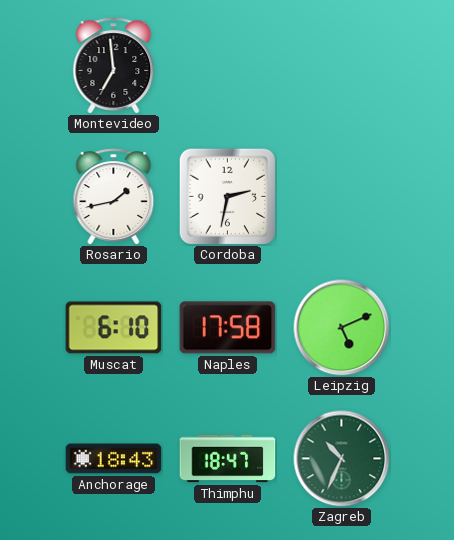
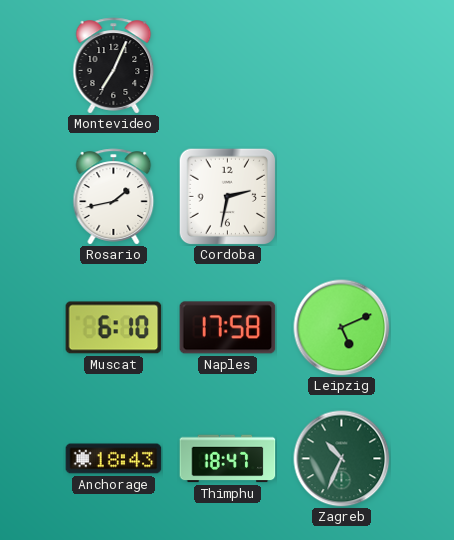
Montevideo: 6:59 -> 7:04
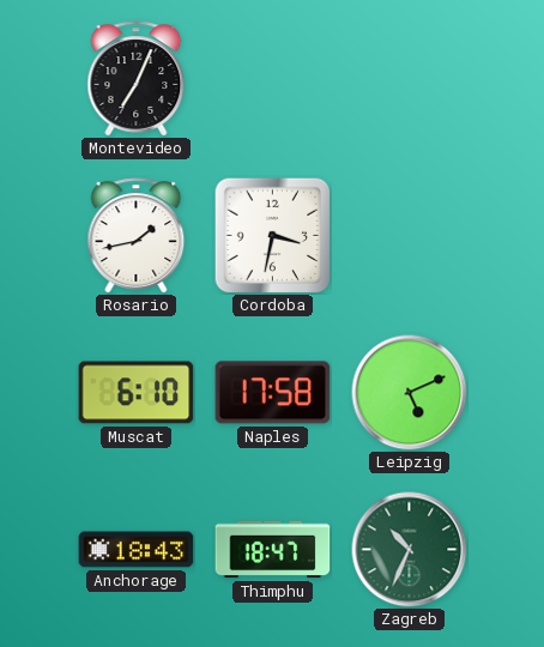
Cordoba: 2:32 -> 3:32
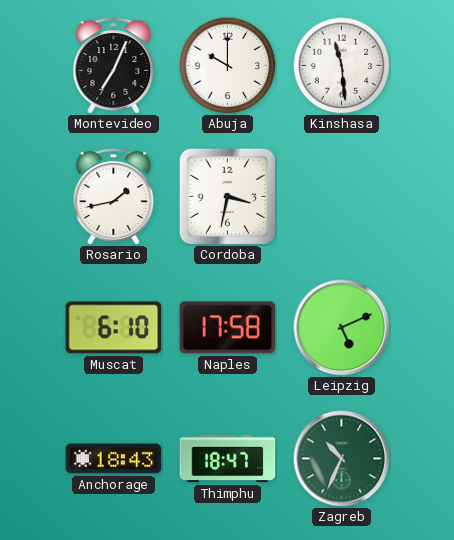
Abuja: none -> 10:00
Kinshasa: none -> 11:29
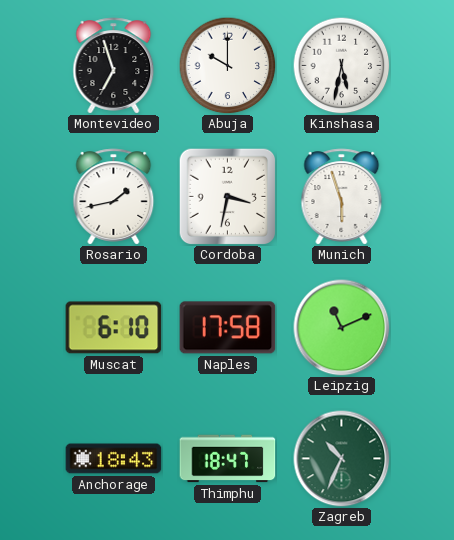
Montevideo: 7:04 -> 6:57
Kinshasa: 11:29 -> 5:32
Munich: none -> 5:57
Leipzig: 5:11 -> 11:11
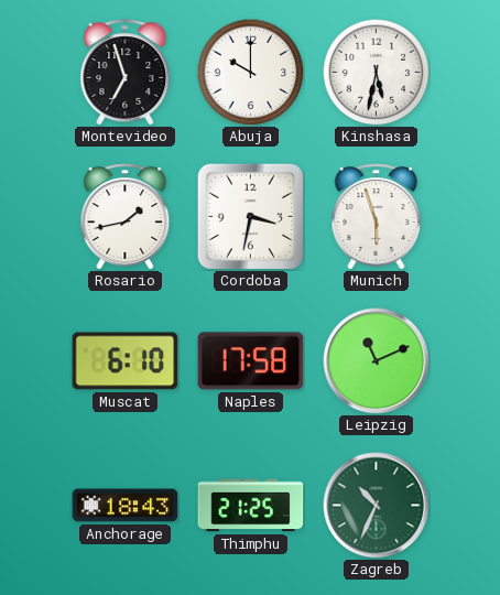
Thimphu: 18:47 -> 21:25
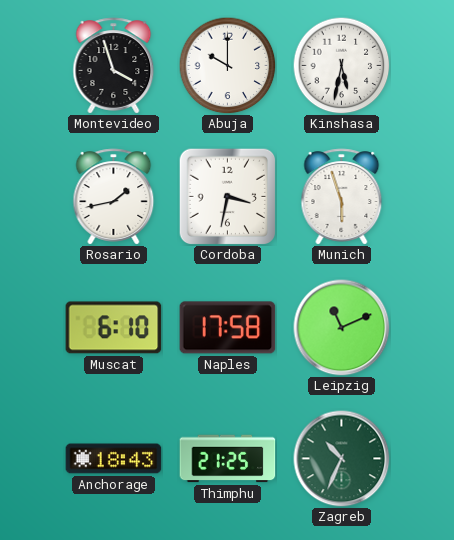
Montevideo: 6:57 -> 3:57
